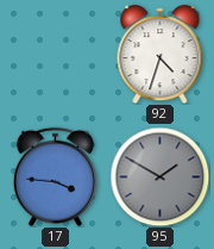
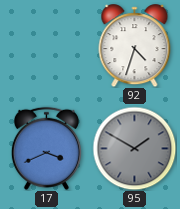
17: 3:46 -> 3:41
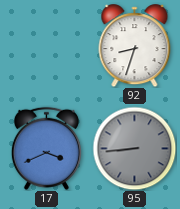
92: 4:33 -> 8:33
95: 1:50 -> 8:44
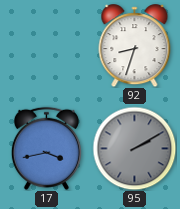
17: 3:41 -> 3:43
95: 8:44 -> 2:10
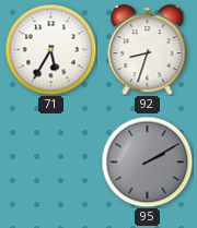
71: none -> 5:35
17: 3:43 -> none
